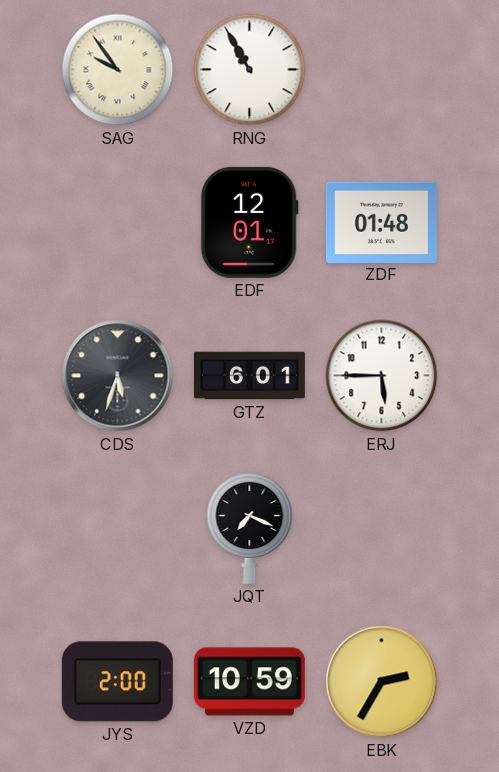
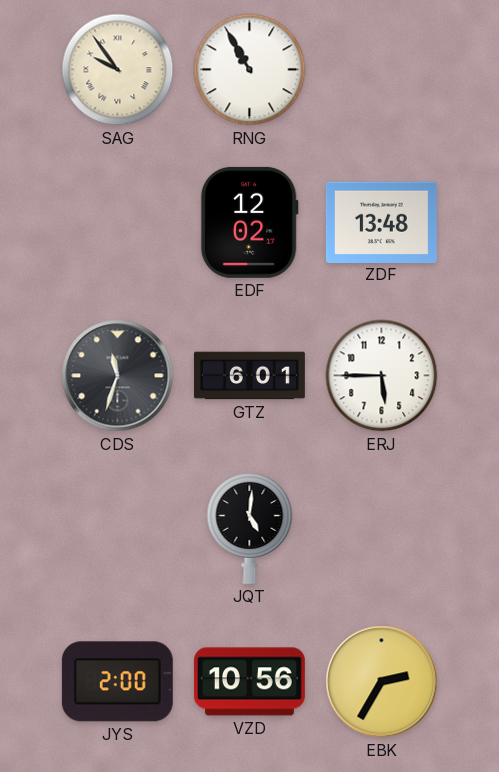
EDF: 12:01 -> 12:02
ZDF: 01:48 -> 13:48
CDS: 5:33 -> 11:33
JQT: 7:19 -> 5:01
VZD: 10:59 -> 10:56
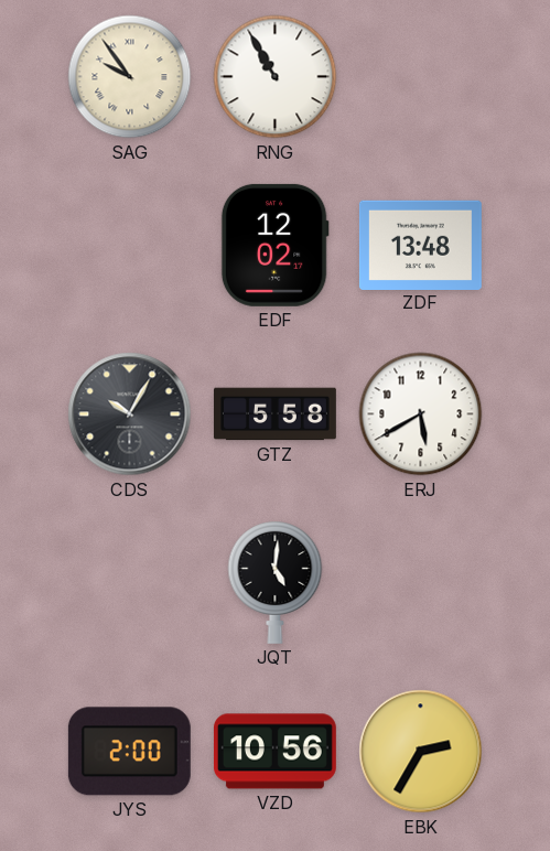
CDS: 11:33 -> 10:05
GTZ: 6:01 -> 5:58
ERJ: 5:45 -> 5:40
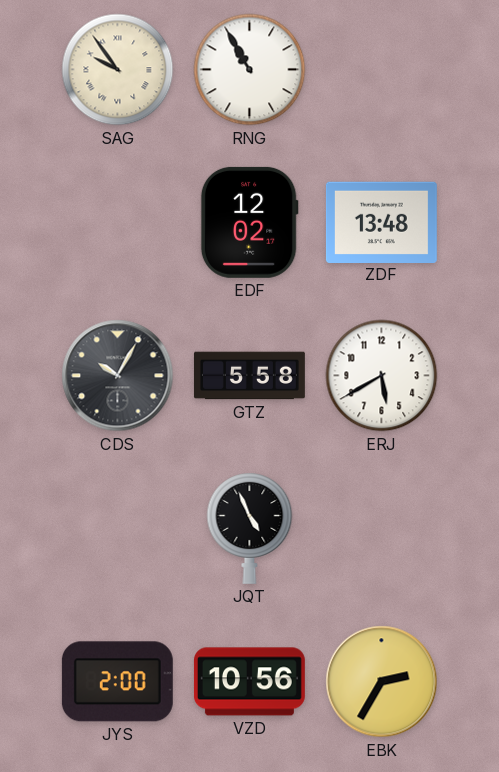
JQT: 5:01 -> 4:56
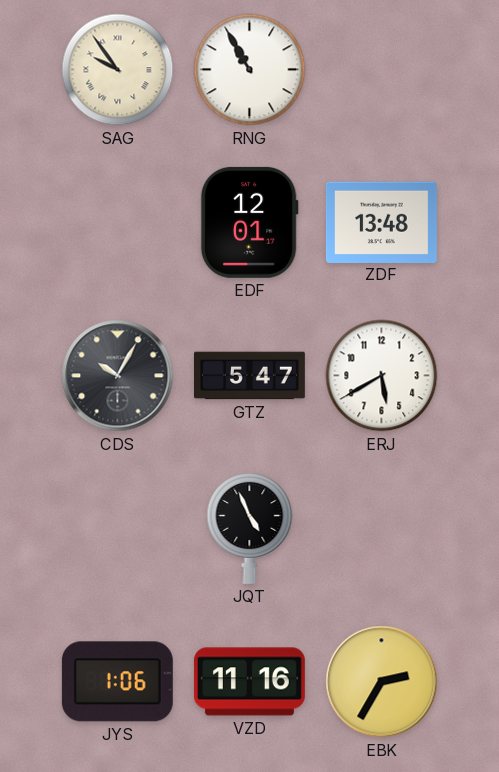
EDF: 12:02 -> 12:01
GTZ: 5:58 -> 5:47
JYS: 2:00 -> 1:06
VZD: 10:56 -> 11:16
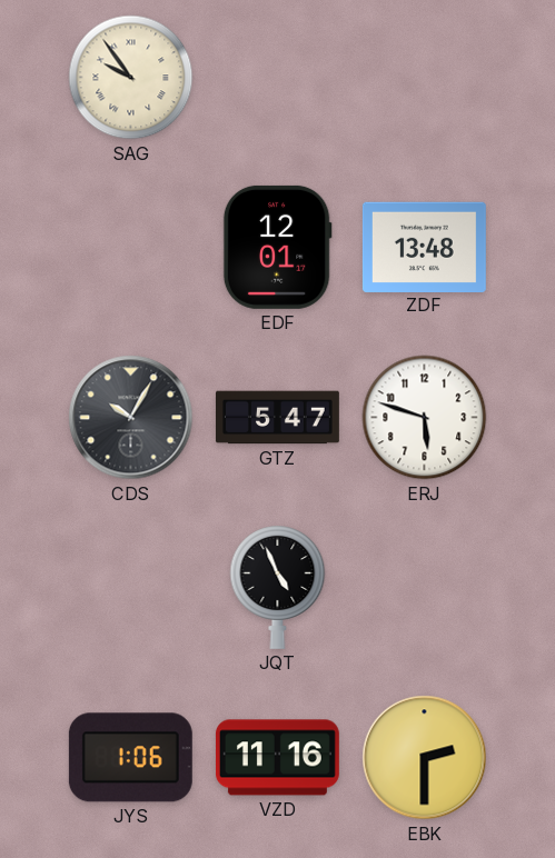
RNG: 10:55 -> none
ERJ: 5:40 -> 5:48
EBK: 2:35 -> 2:30
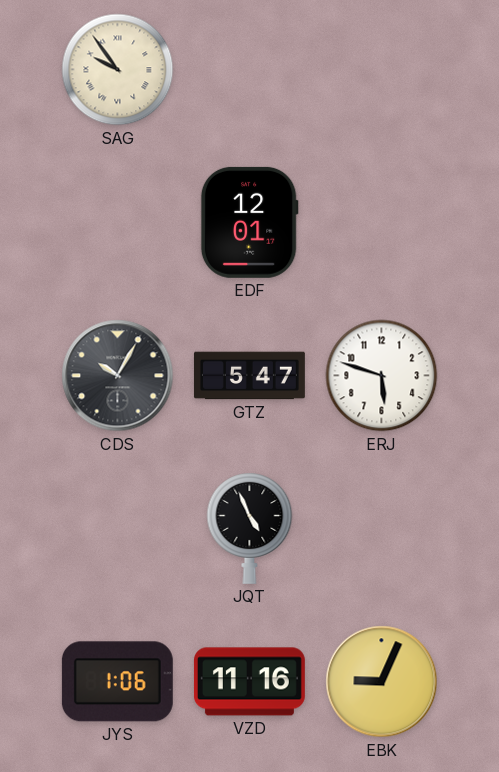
ZDF: 13:48 -> none
EBK: 2:30 -> 9:04
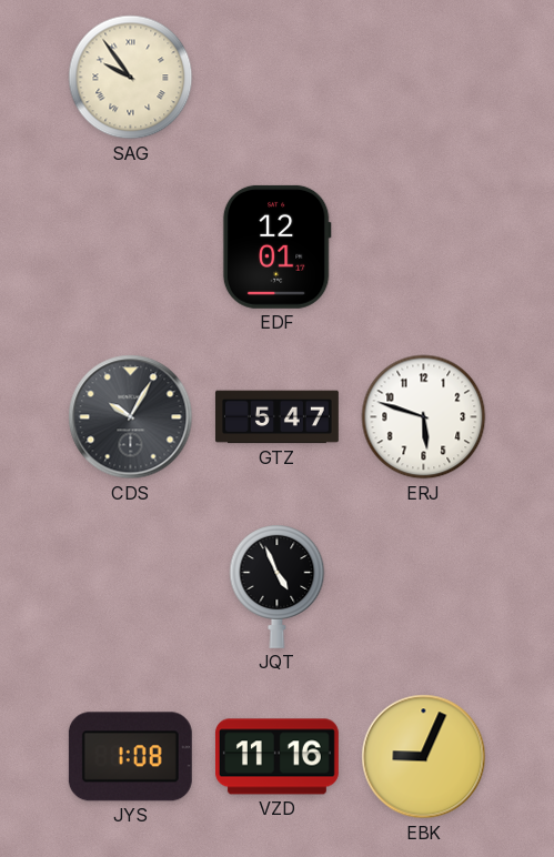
JYS: 1:06 -> 1:08
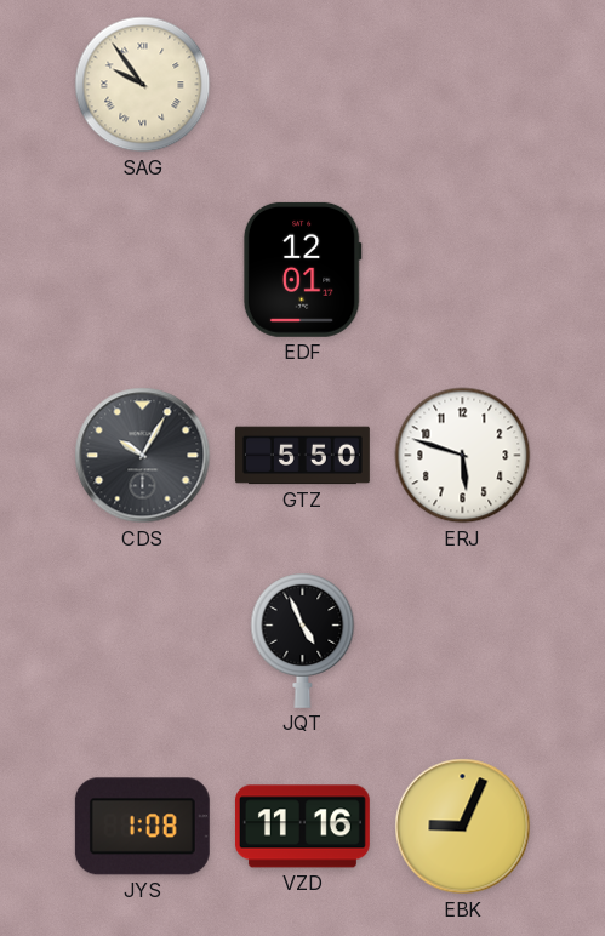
GTZ: 5:47 -> 5:50
